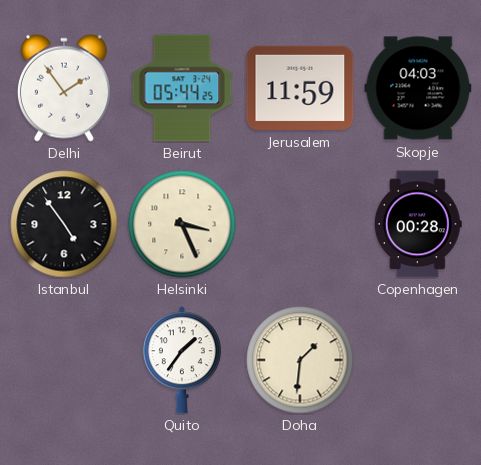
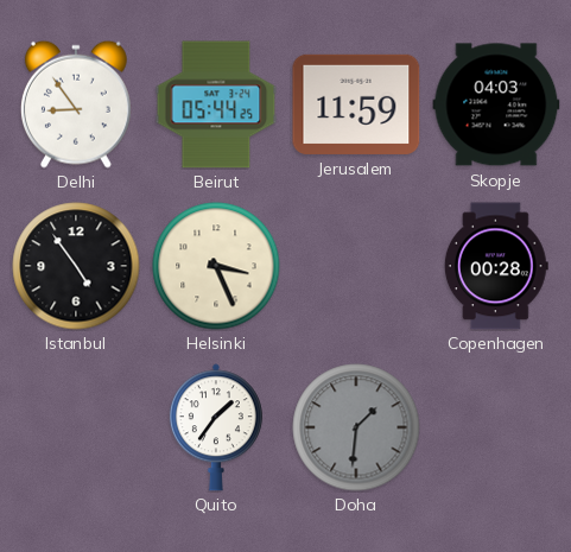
Delhi: 1:54 -> 8:54
Doha dial: cream -> grey
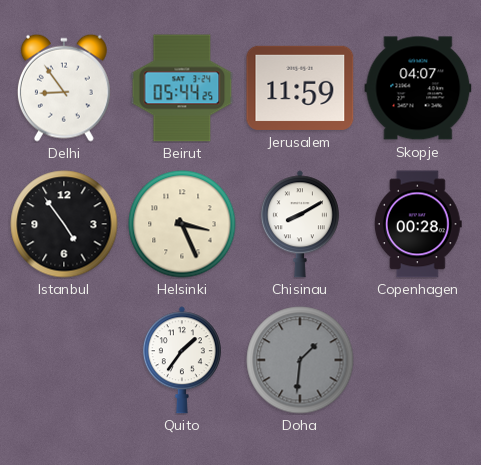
Skopje: 04:03 -> 04:07
Chisinau: none -> 8:10
